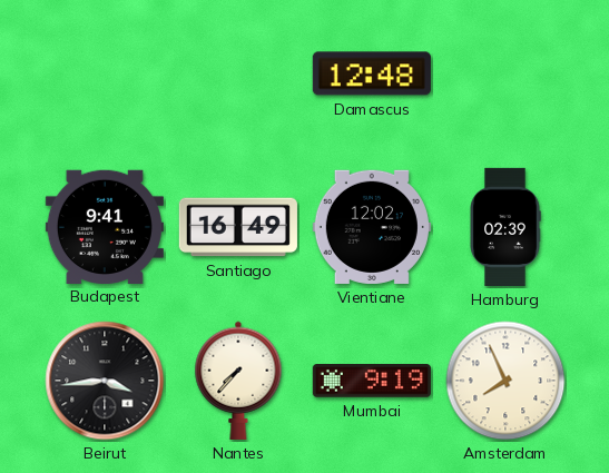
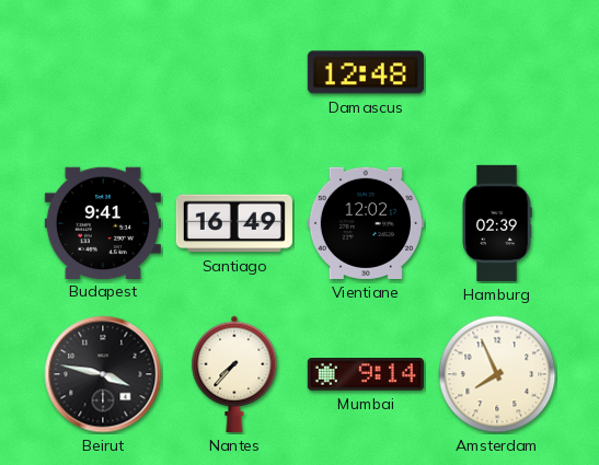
Beirut: 3:44 -> 3:47
Mumbai: 9:19 -> 9:14
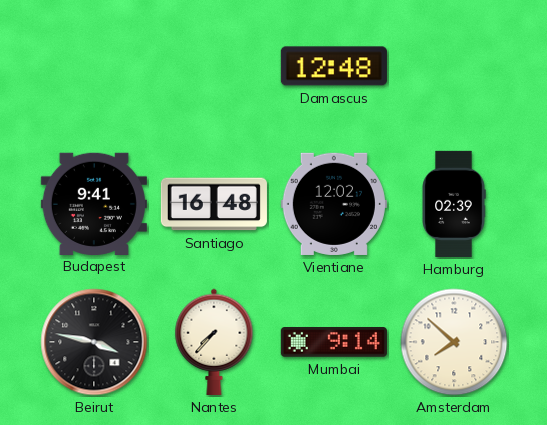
Santiago: 16:49 -> 16:48
Amsterdam: 7:56 -> 7:52
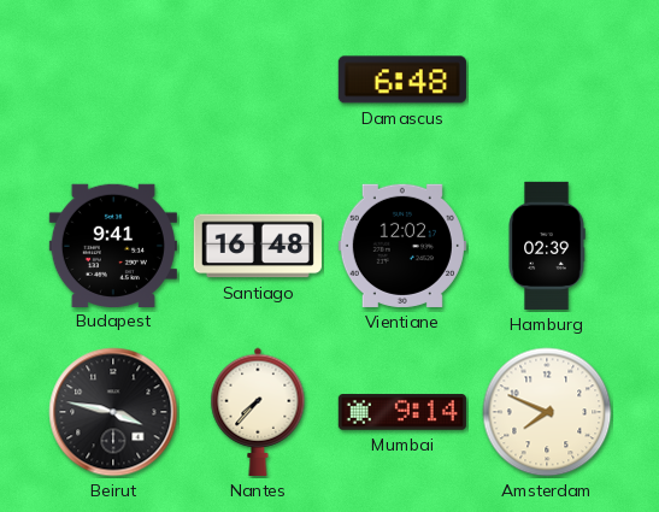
Damascus: 12:48 -> 6:48
Amsterdam: 7:52 -> 7:49
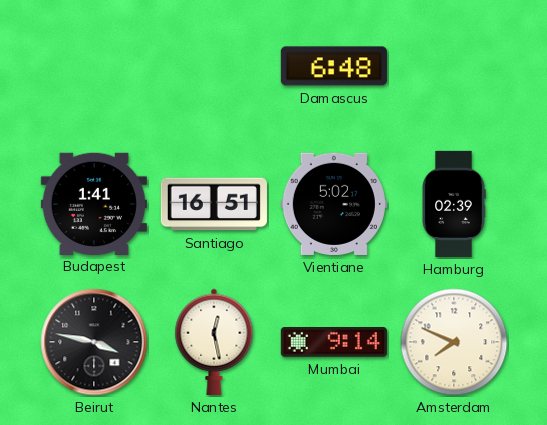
Budapest: 9:41 -> 1:41
Santiago: 16:48 -> 16:51
Vientiane: 12:02 -> 5:02
Nantes: 7:37 -> 12:28
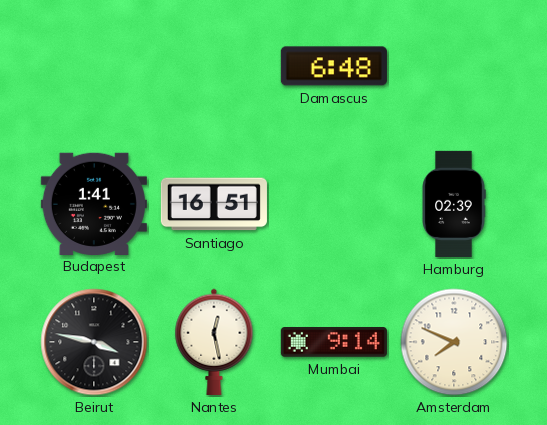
Vientiane: 5:02 -> none
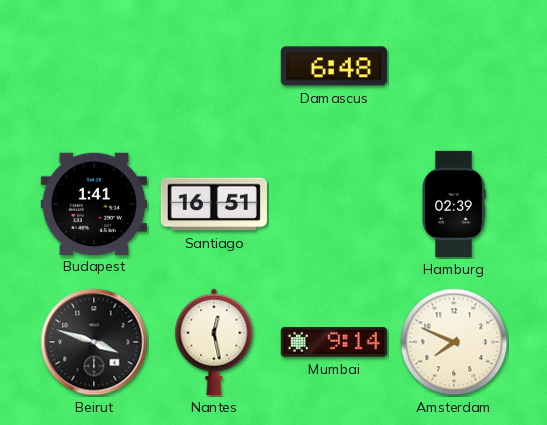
Beirut: 3:47 -> 3:48
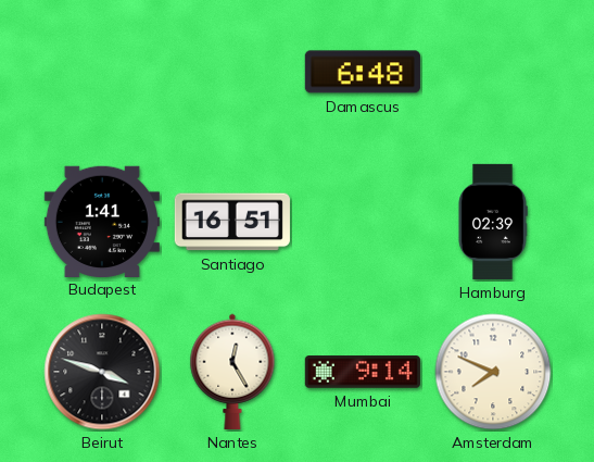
Nantes: 12:28 -> 12:25
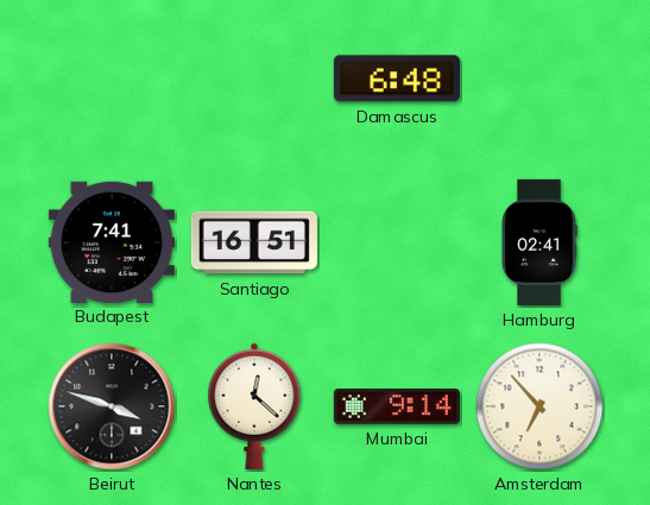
Budapest: 1:41 -> 7:41
Hamburg: 02:39 -> 02:41
Nantes: 12:25 -> 12:22
Amsterdam: 7:49 -> 6:53
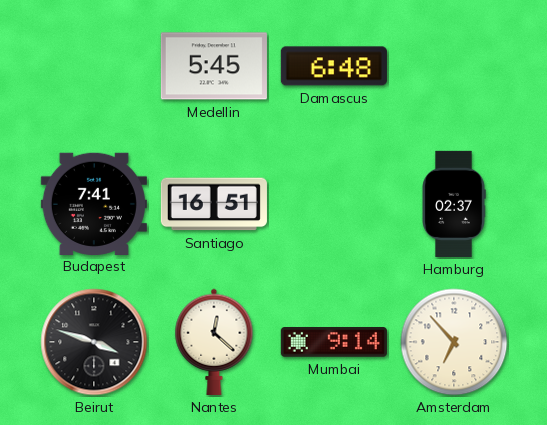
Medellin: none -> 5:45
Hamburg: 02:41 -> 02:37
